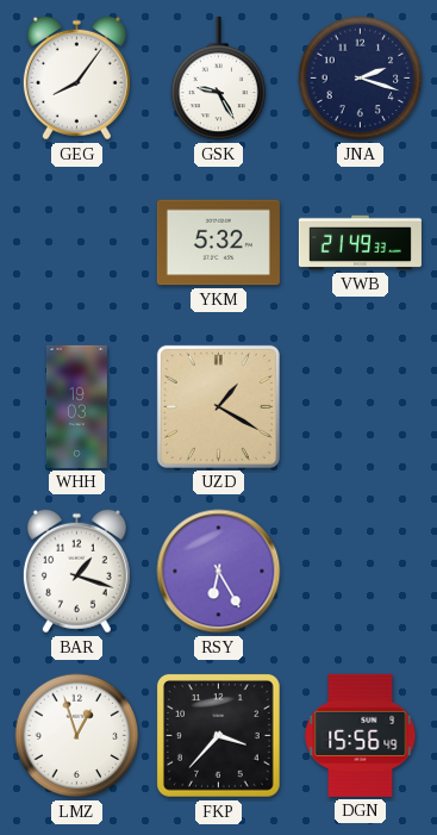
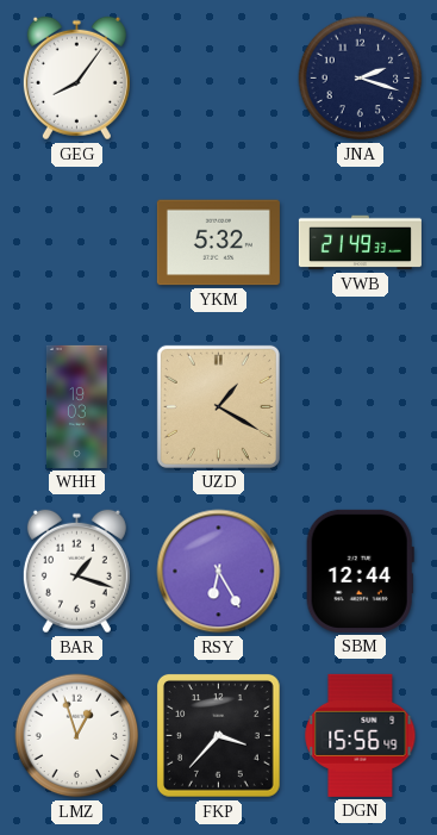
GSK: 9:25 -> none
SBM: none -> 12:44
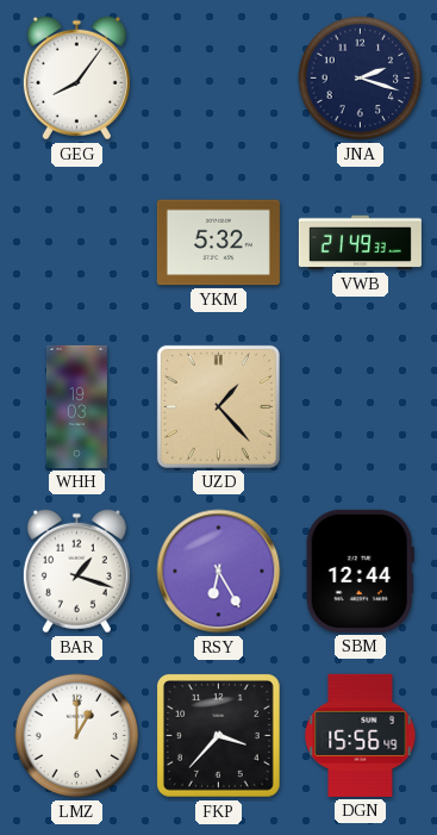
UZD: 1:20 -> 1:23
LMZ: 12:57 -> 1:00
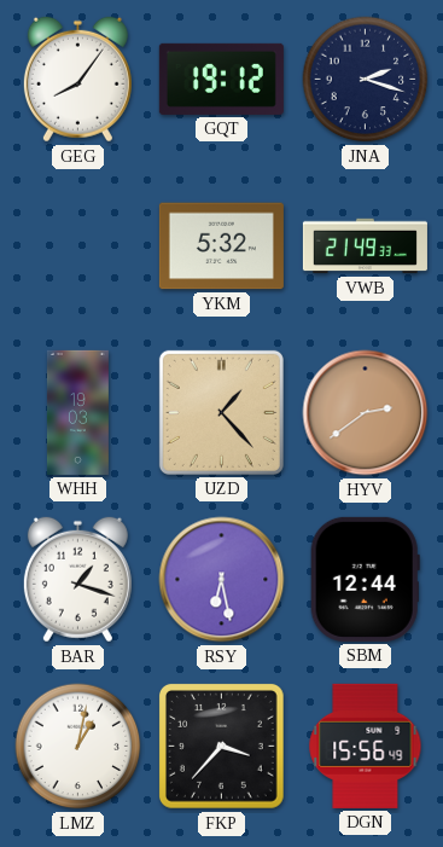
GQT: none -> 19:12
HYV: none -> 2:39
RSY: 6:25 -> 6:28
LMZ: 1:00 -> 1:02
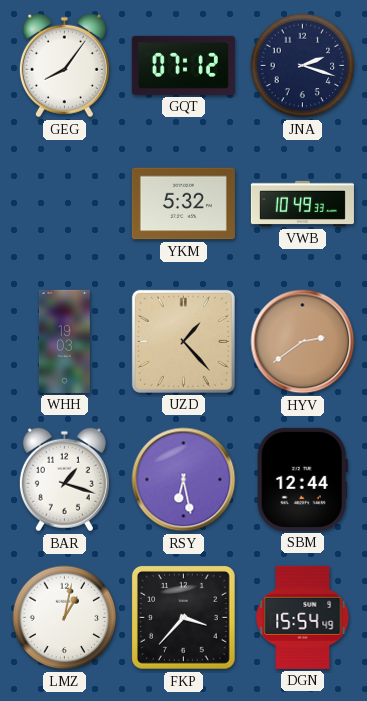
GQT: 19:12 -> 07:12
VWB: 21:49 -> 10:49
DGN: 15:56 -> 15:54
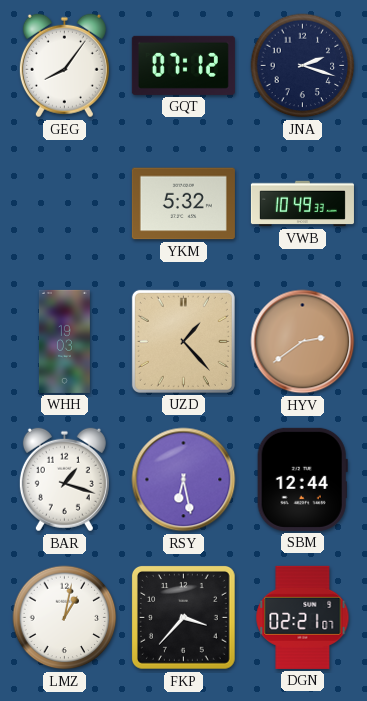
DGN: 15:54 -> 02:21
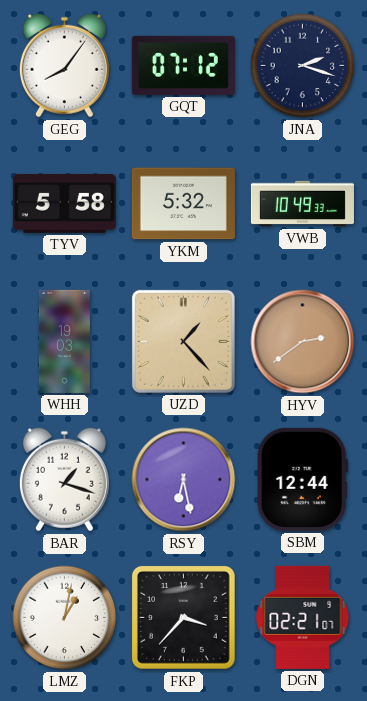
TYV: none -> 5:58
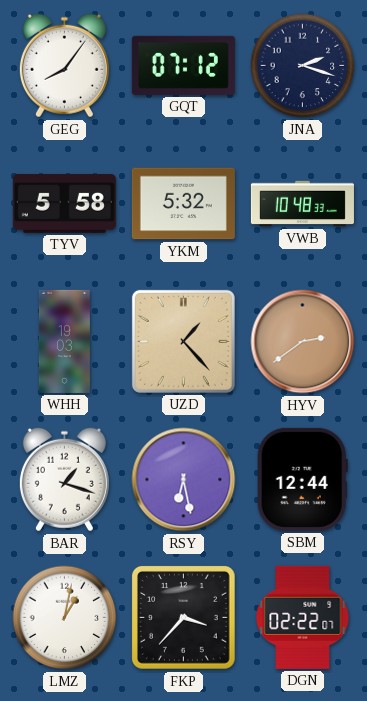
VWB: 10:49 -> 10:48
DGN: 02:21 -> 02:22
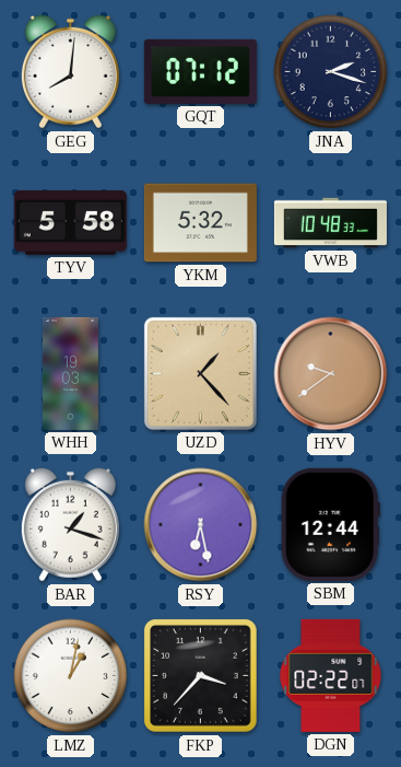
GEG: 8:06 -> 8:01
HYV: 2:39 -> 9:39
